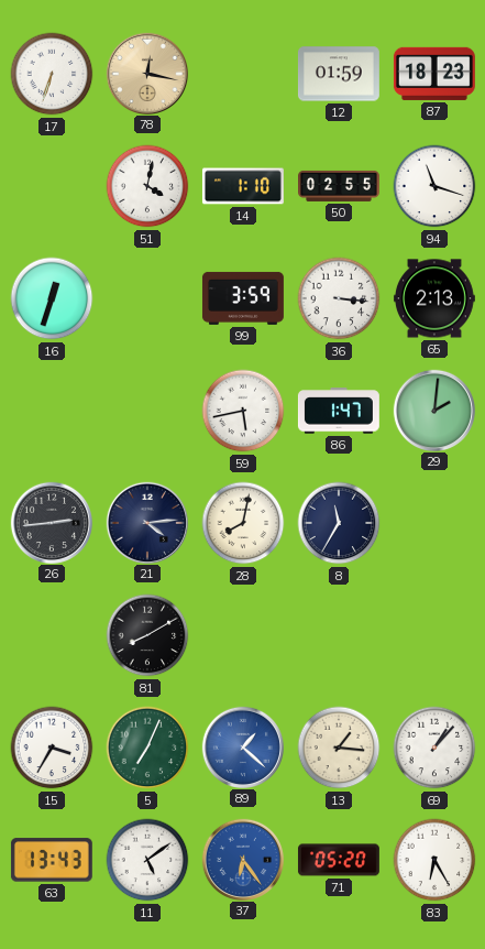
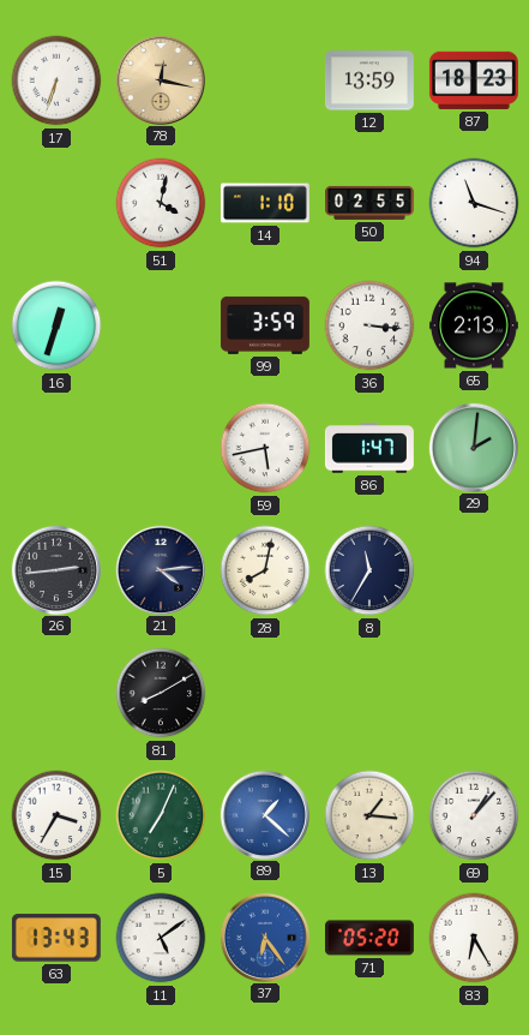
12: 01:59 -> 13:59
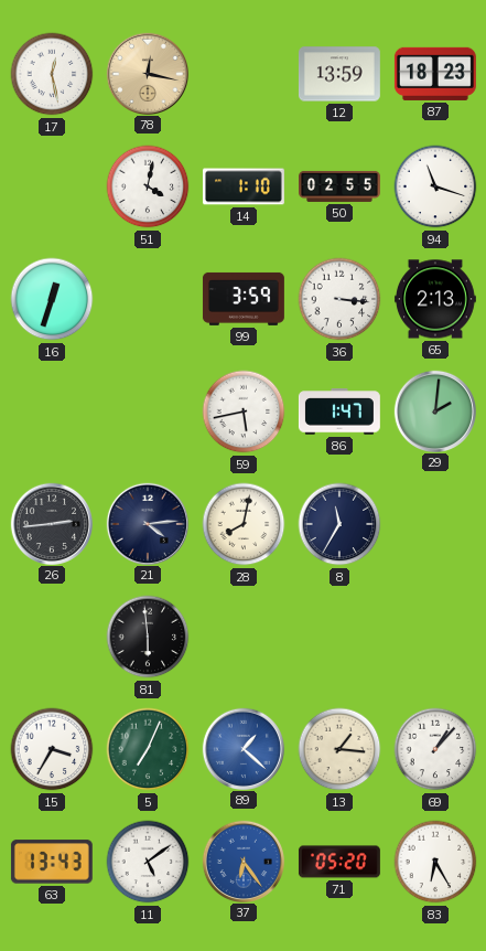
17: 6:33 -> 12:28
81: 8:10 -> 5:59
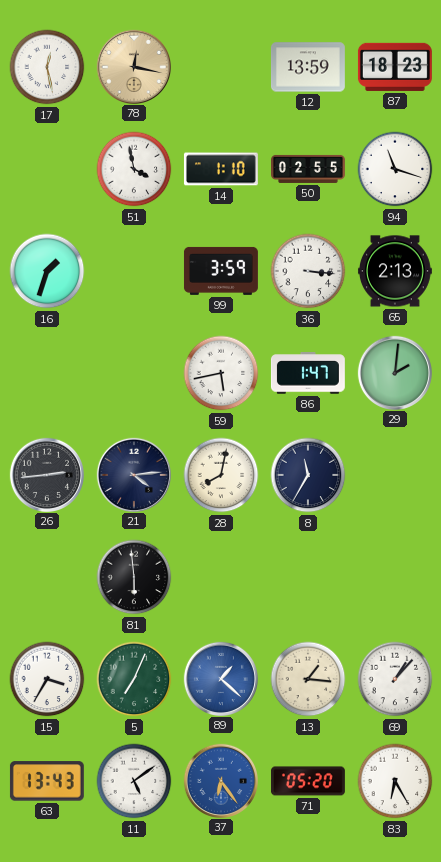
51: 4:02 -> 3:58
16: 12:33 -> 1:33
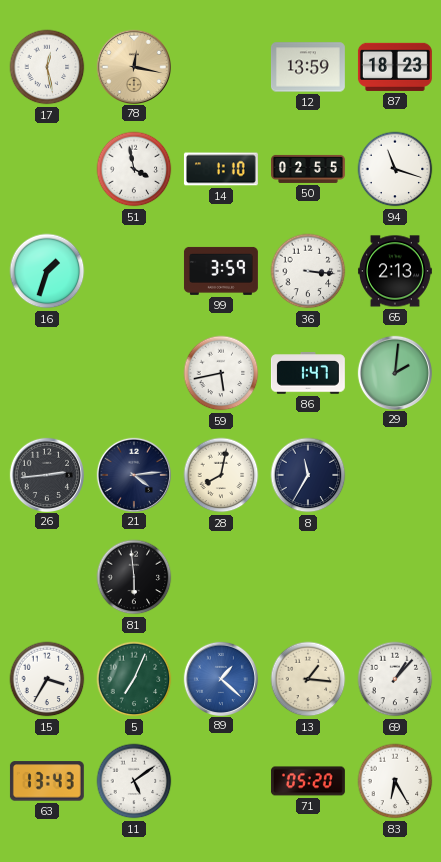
37: 6:24 -> none
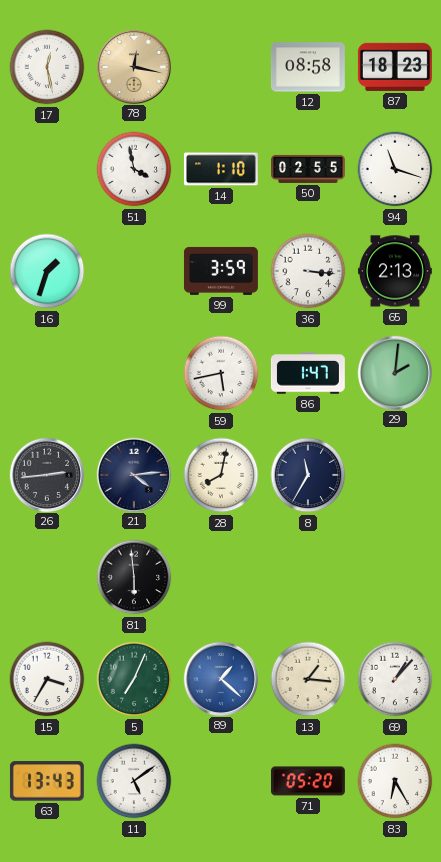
12: 13:59 -> 08:58
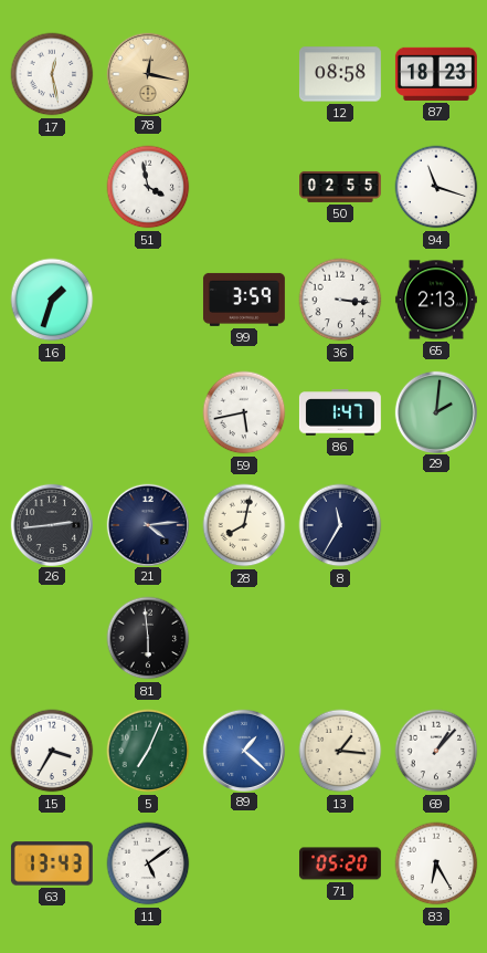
14: 1:10 -> none
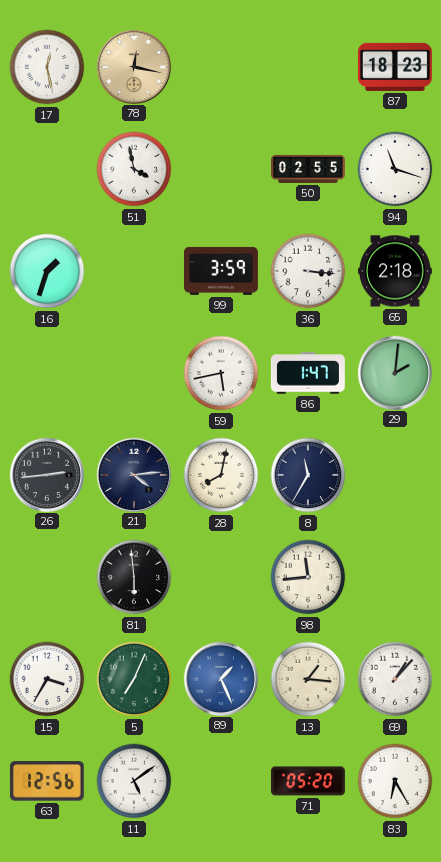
12: 08:58 -> none
65: 2:13 -> 2:18
98: none -> 11:44
89: 1:22 -> 1:26
63: 13:43 -> 12:56
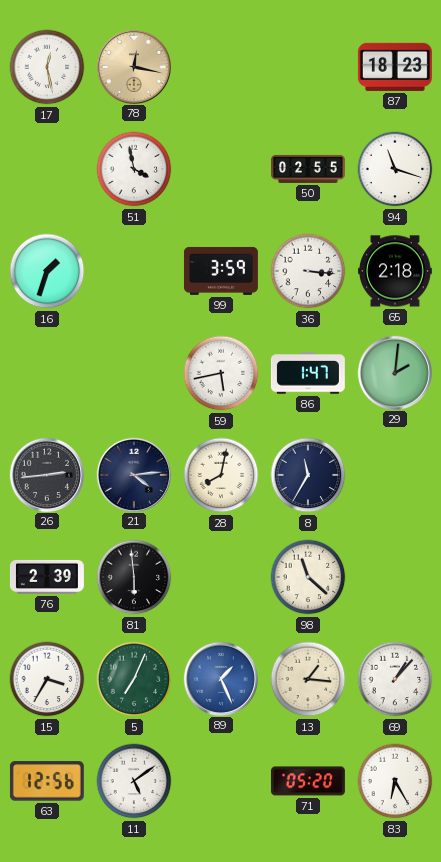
76: none -> 2:39
98: 11:44 -> 11:22
